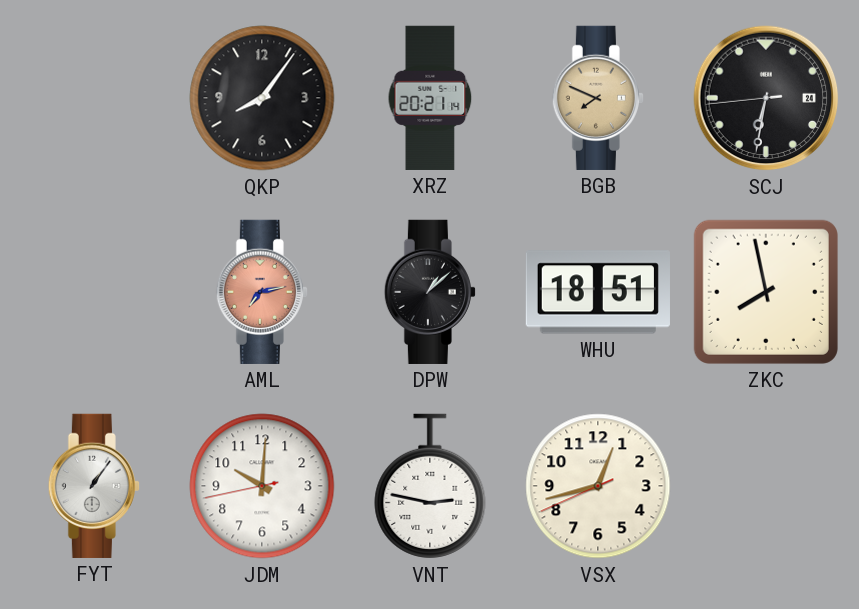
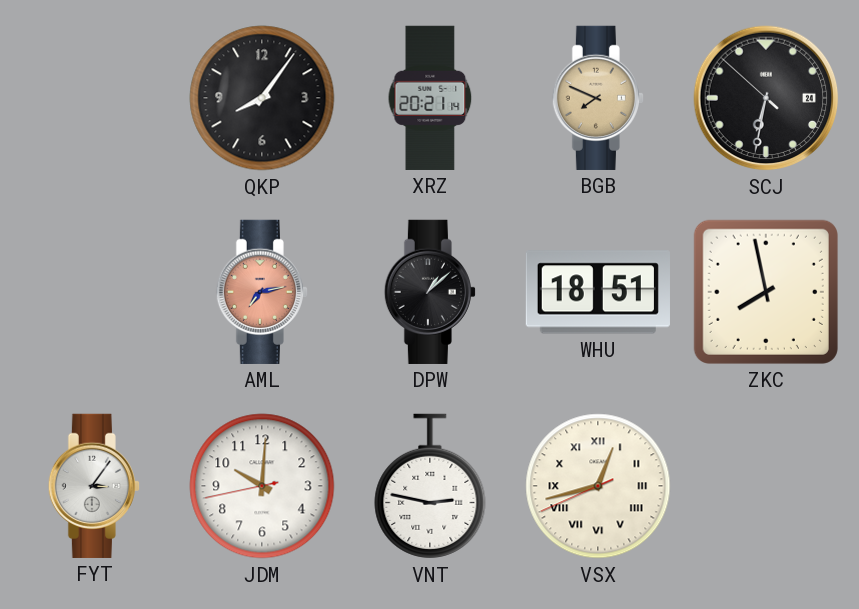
SCJ: 6:31:44 -> 6:31:52
FYT: 1:06 -> 3:06
VSX numerals: Arabic -> Roman
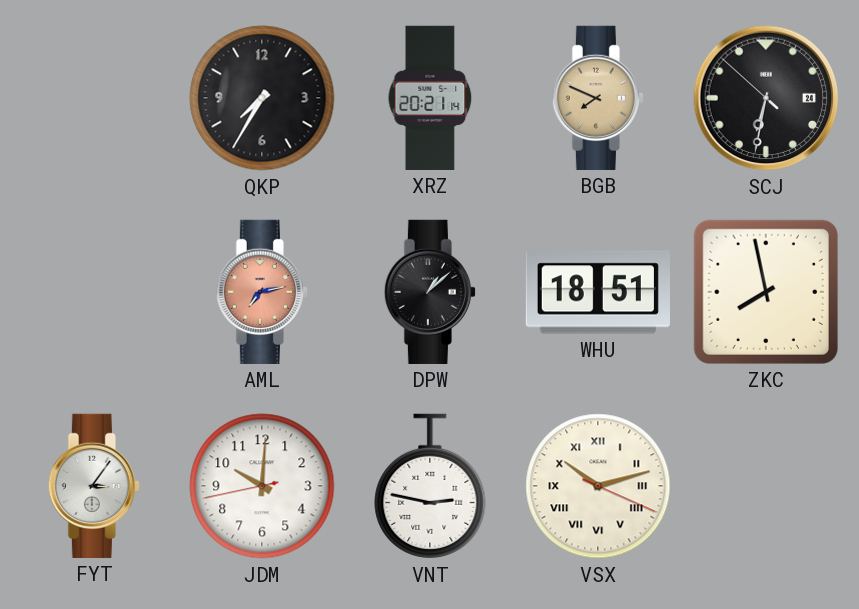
QKP: 8:06 -> 7:35
VSX: 12:42 -> 10:12
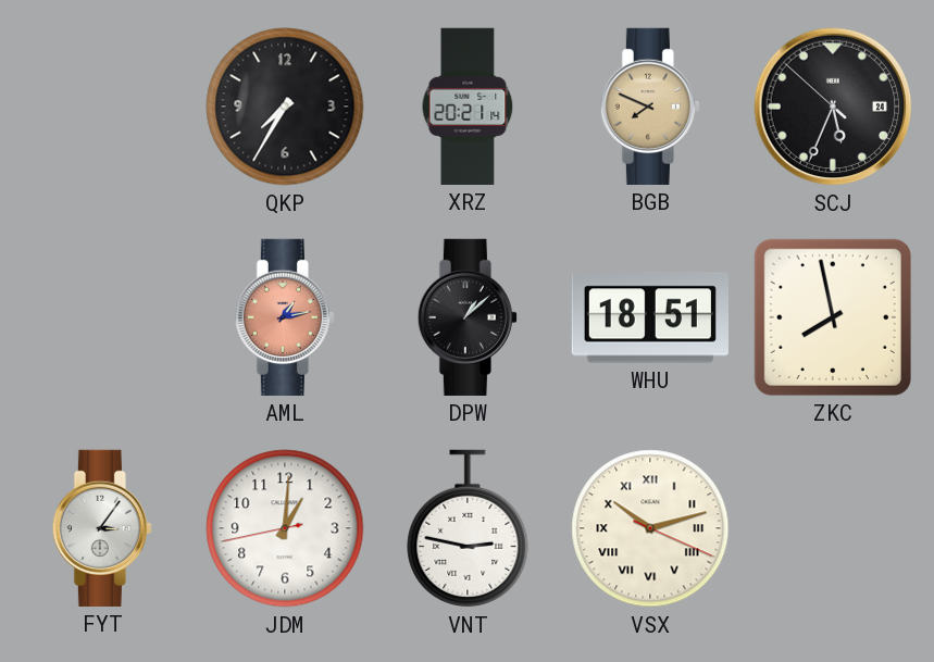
SCJ: 6:31 -> 5:33
AML: 7:13 -> 1:13
JDM: 10:00 -> 1:00
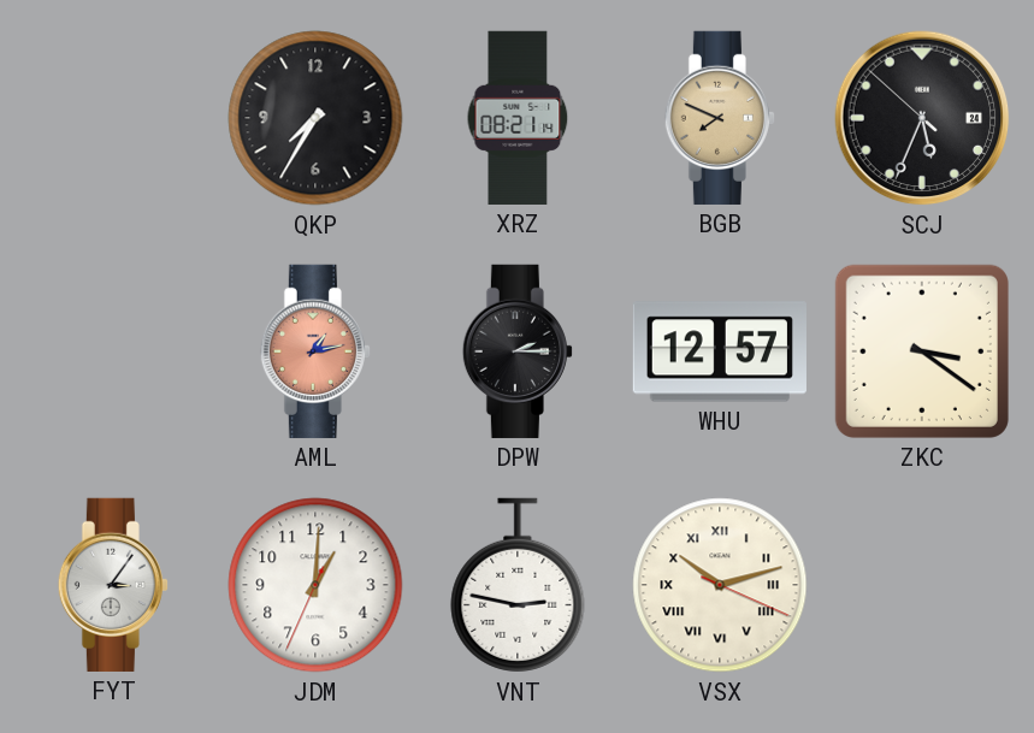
XRZ: 20:21 -> 08:21
DPW: 1:08 -> 2:15
WHU: 18:51 -> 12:57
ZKC: 7:58 -> 3:21
JDM: 1:00:43 -> 1:00:34
